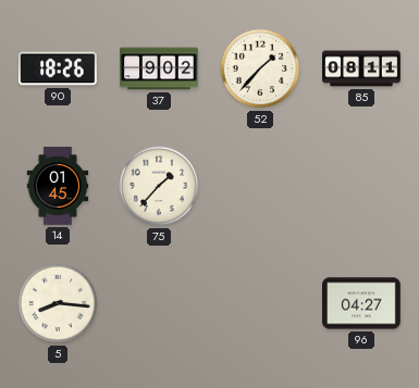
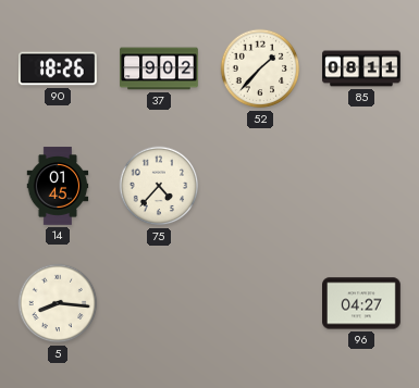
75: 1:37 -> 4:37
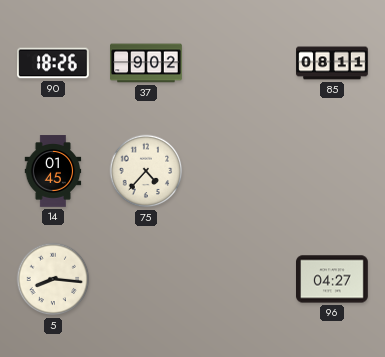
52: 1:37 -> none
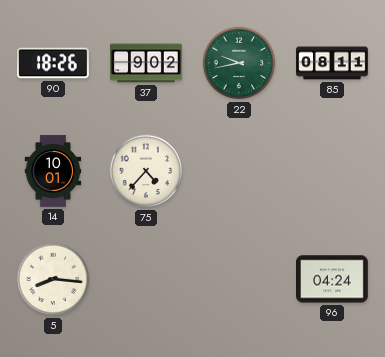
22: none -> 9:43
14: 01:45 -> 10:01
96: 04:27 -> 04:24
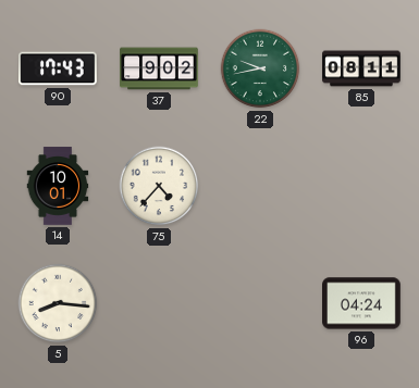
90: 18:26 -> 17:43
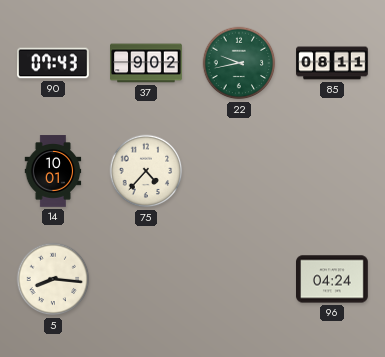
90: 17:43 -> 07:43
